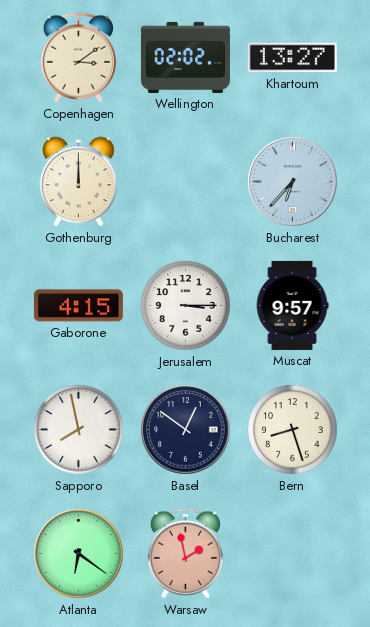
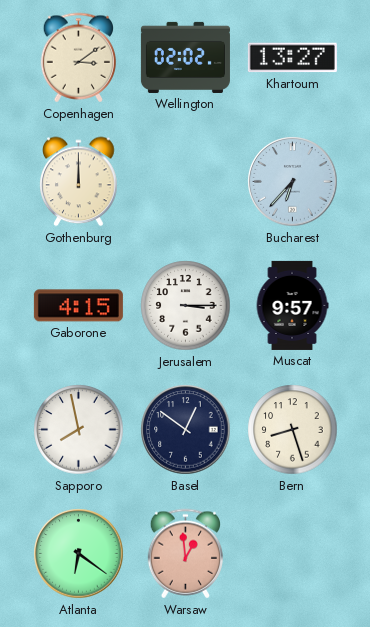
Warsaw: 1:58 -> 12:59
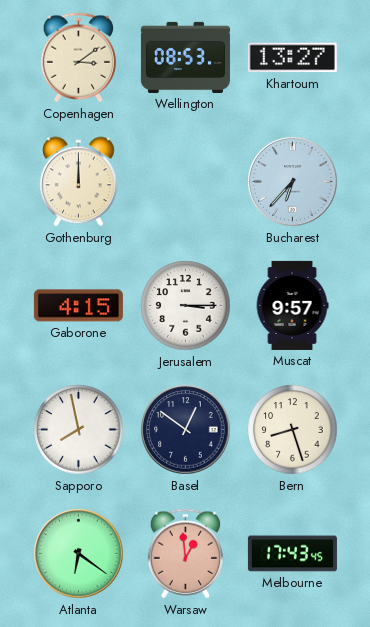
Wellington: 02:02 -> 08:53
Melbourne: none -> 17:43
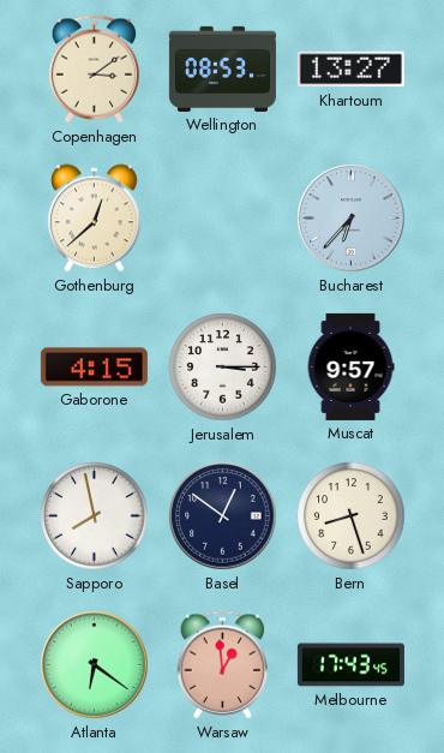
Gothenburg: 12:00 -> 12:38
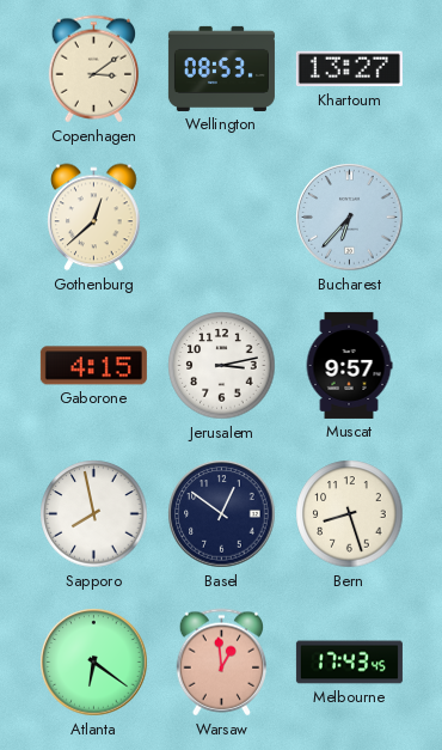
Jerusalem: 3:15 -> 3:13
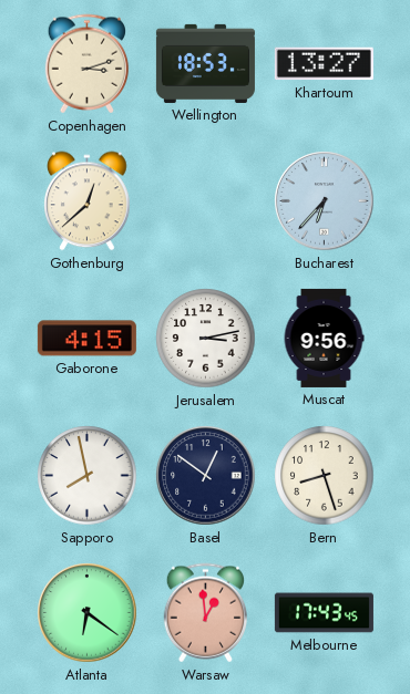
Copenhagen: 3:09 -> 3:12
Wellington: 08:53 -> 18:53
Muscat: 9:57 -> 9:56
